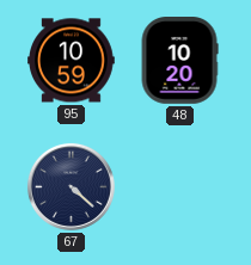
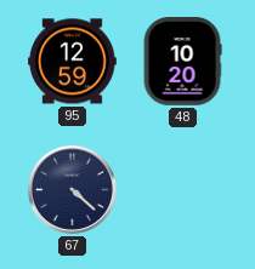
95: 10:59 -> 12:59
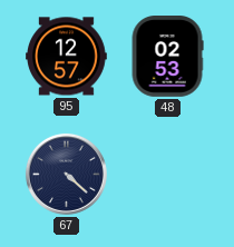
95: 12:59 -> 12:57
48: 10:20 -> 02:53
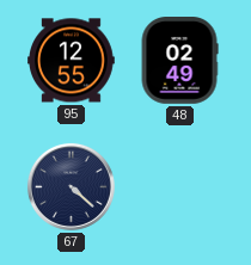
95: 12:57 -> 12:55
48: 02:53 -> 02:49
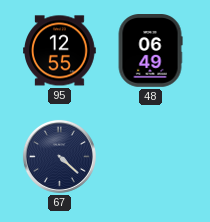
48: 02:49 -> 06:49
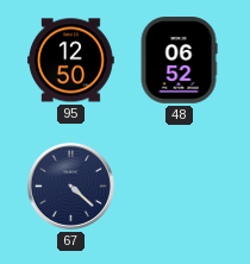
95: 12:55 -> 12:50
48: 06:49 -> 06:52
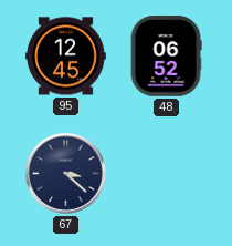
95: 12:50 -> 12:45
67: 4:22 -> 3:22
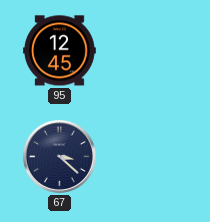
48: 06:52 -> none
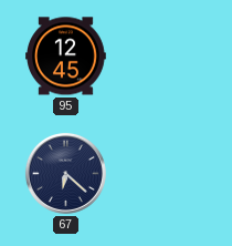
67: 3:22 -> 6:22
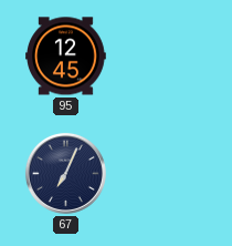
67: 6:22 -> 7:04
